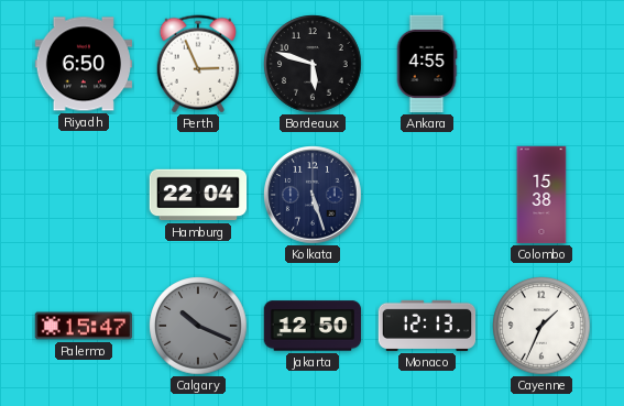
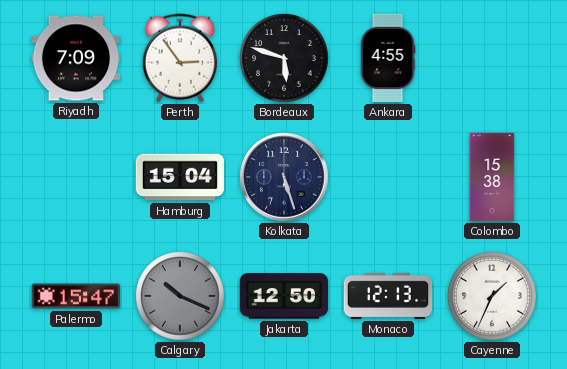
Riyadh: 6:50 -> 7:09
Perth: 2:56 -> 2:54
Hamburg: 22:04 -> 15:04
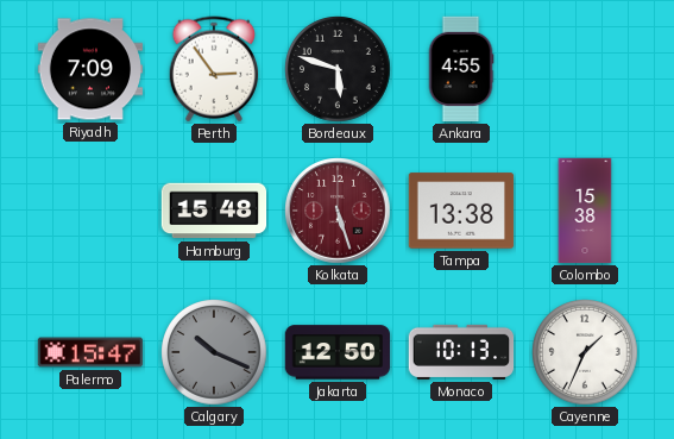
Hamburg: 15:04 -> 15:48
Kolkata dial: navy -> burgundy
Tampa: none -> 13:38
Monaco: 12:13 -> 10:13
